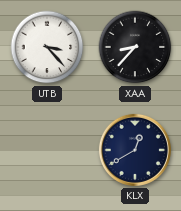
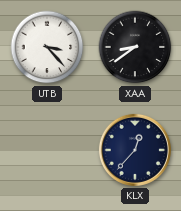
XAA: 8:37 -> 8:39
KLX: 12:40 -> 12:37
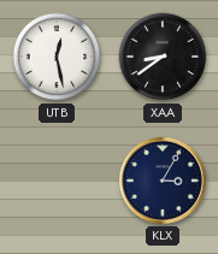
UTB: 3:23 -> 12:28
KLX: 12:37 -> 3:05
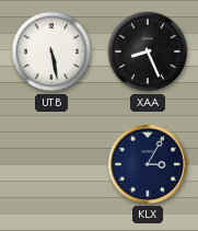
UTB: 12:28 -> 5:28
XAA: 8:39 -> 8:26
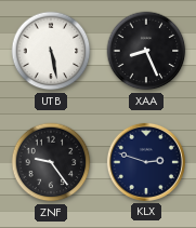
ZNF: none -> 9:24
KLX: 3:05 -> 2:48
